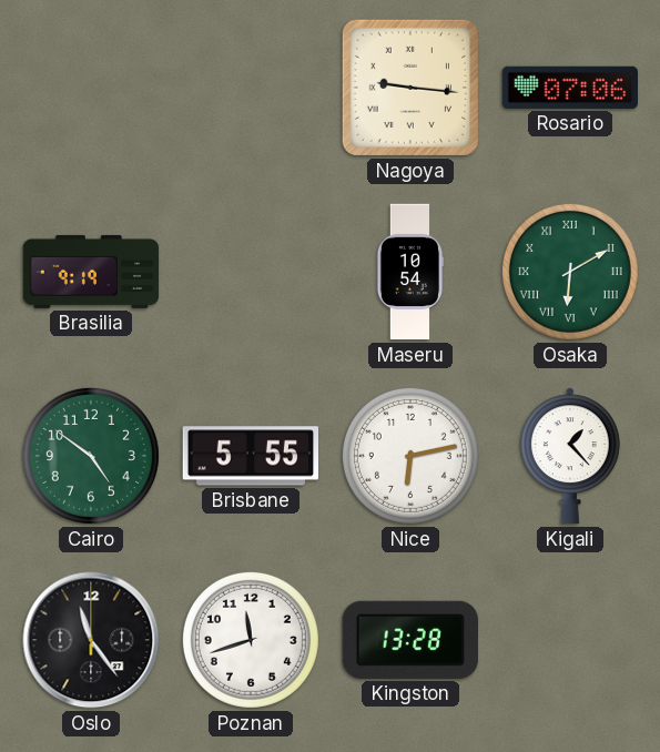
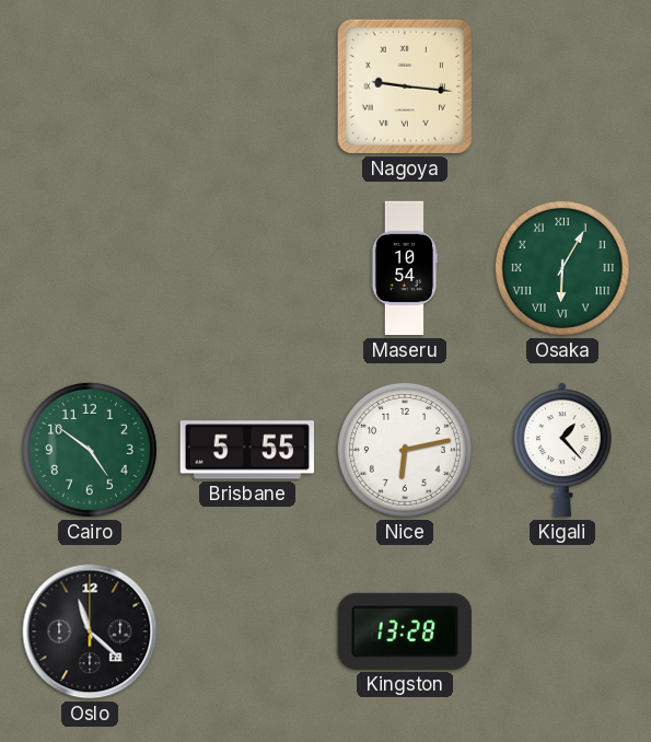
Rosario: 07:06 -> none
Brasilia: 9:19 -> none
Osaka: 6:10 -> 6:05
Oslo: 11:24 -> 11:22
Poznan: 11:42 -> none
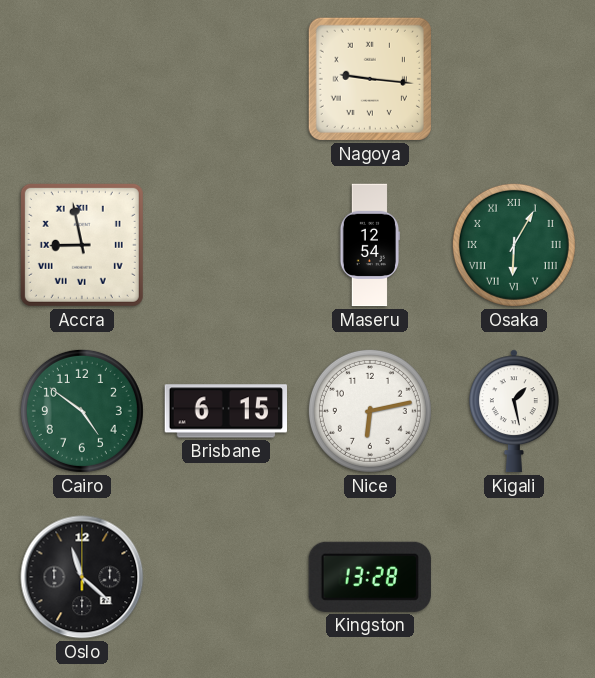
Accra: none -> 8:58
Maseru: 10:54 -> 12:54
Brisbane: 5:55 -> 6:15
Kigali: 1:23 -> 1:28
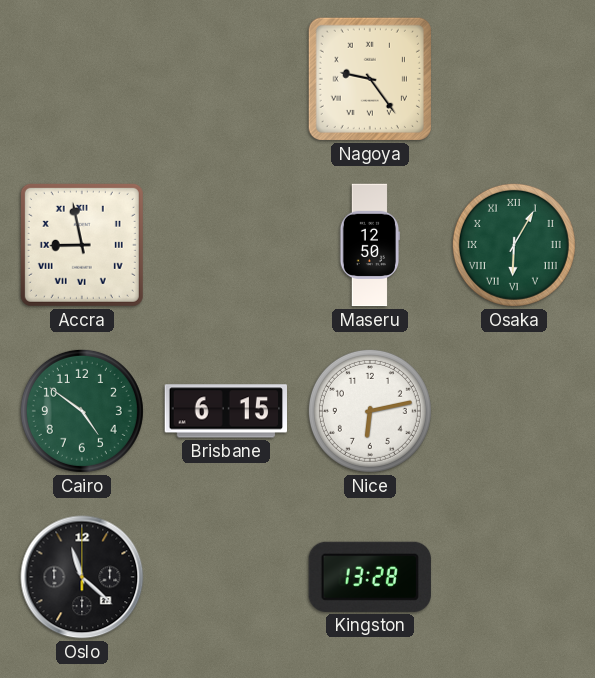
Nagoya: 9:16 -> 9:24
Maseru: 12:54 -> 12:50
Kigali: 1:28 -> none
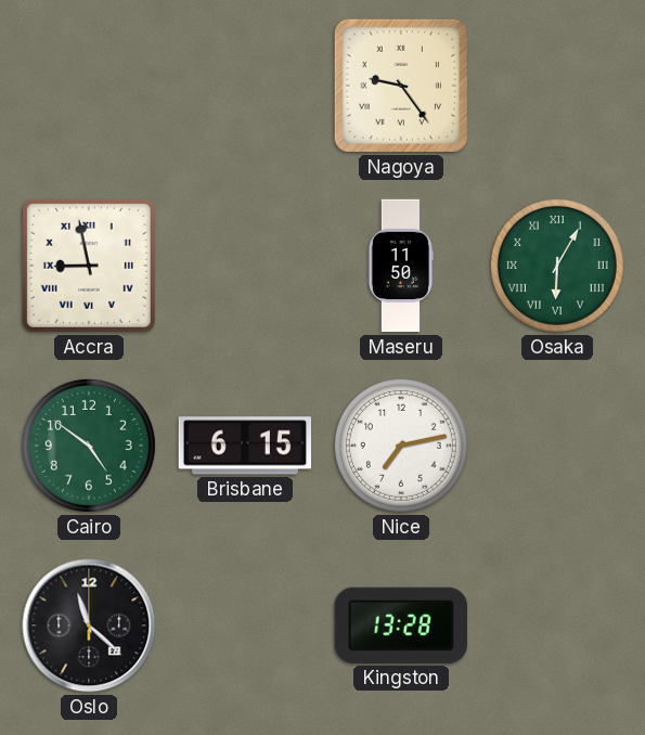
Maseru: 12:50 -> 11:50
Nice: 6:13 -> 7:13
